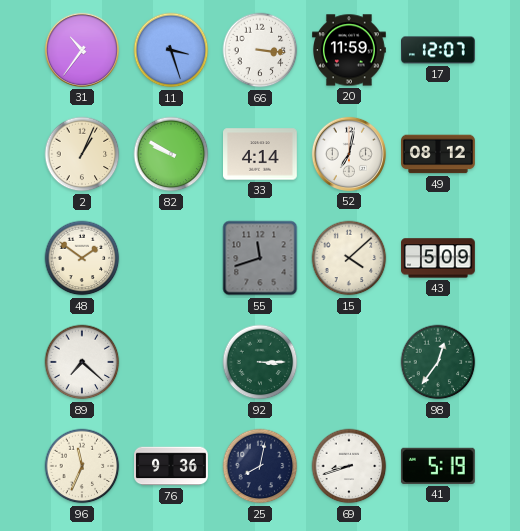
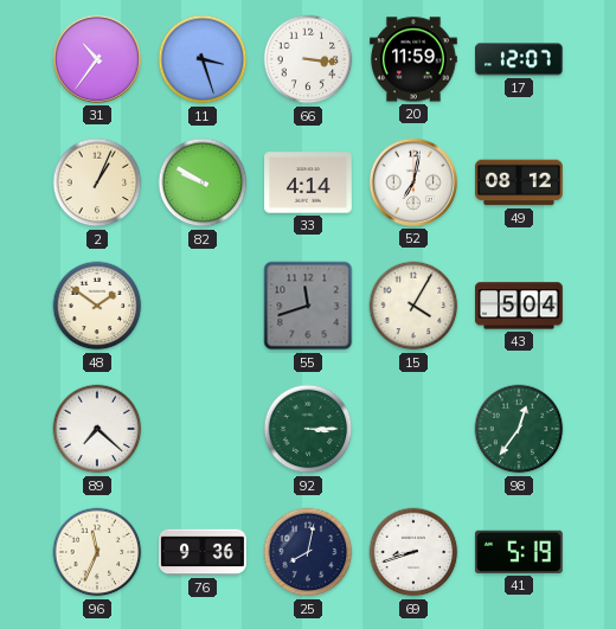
15: 4:08 -> 4:05
43: 5:09 -> 5:04
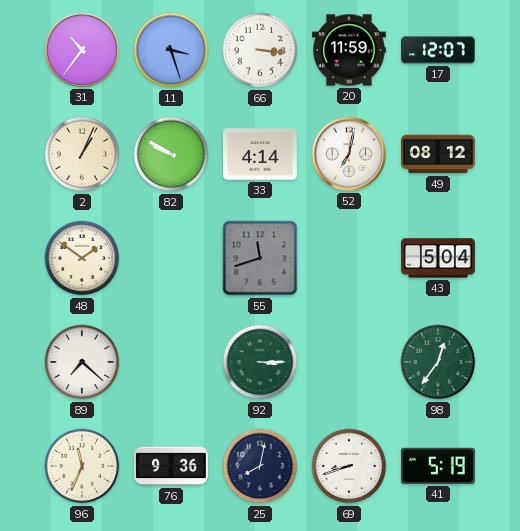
15: 4:05 -> none
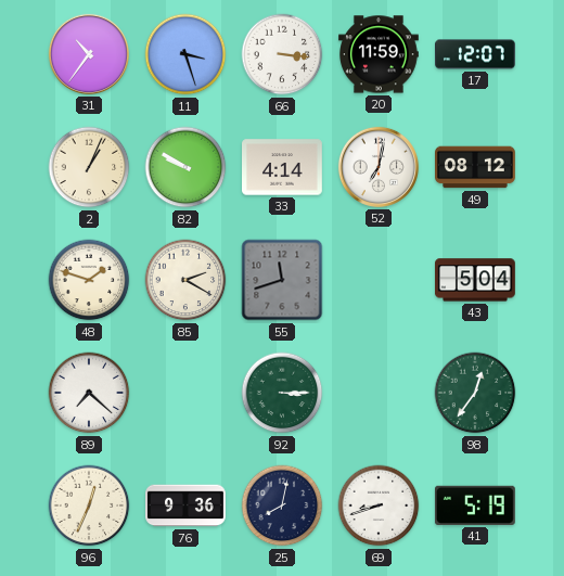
48: 1:51 -> 1:48
85: none -> 2:20
96: 11:34 -> 12:34
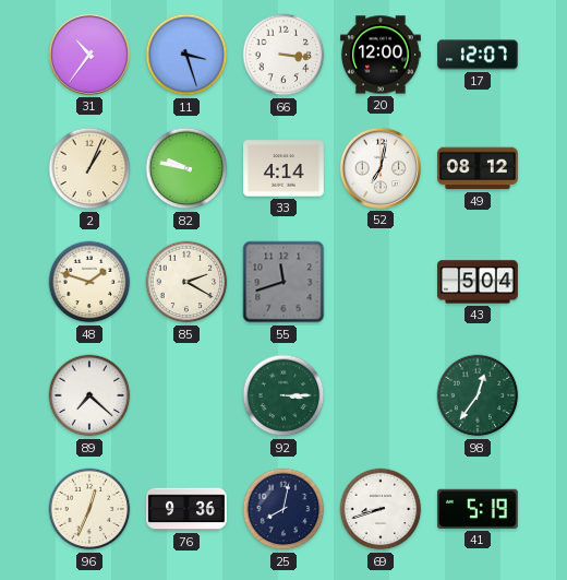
20: 11:59 -> 12:00
82: 9:50 -> 9:47
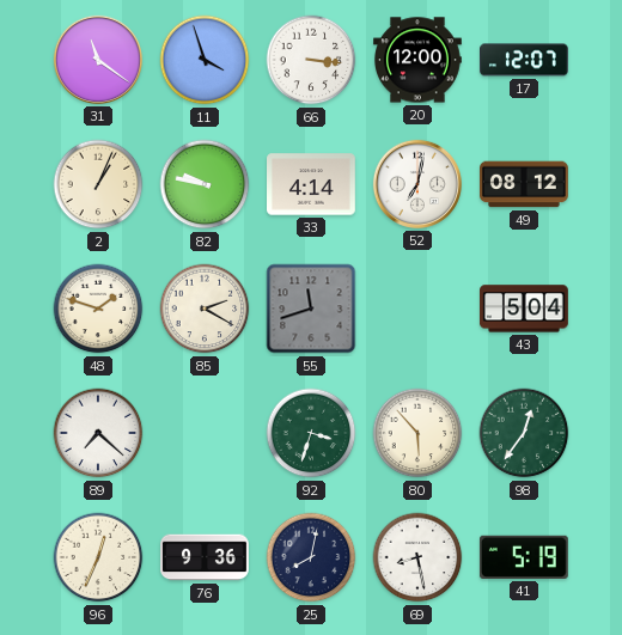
31: 10:36 -> 11:21
11: 3:27 -> 3:57
92: 3:15 -> 3:33
80: none -> 5:53
69: 8:42 -> 8:28
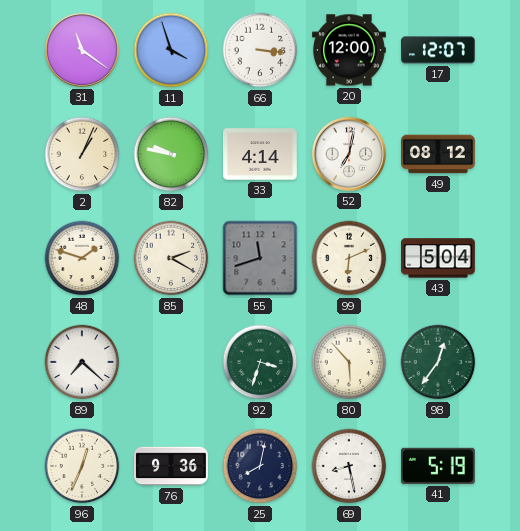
99: none -> 6:11
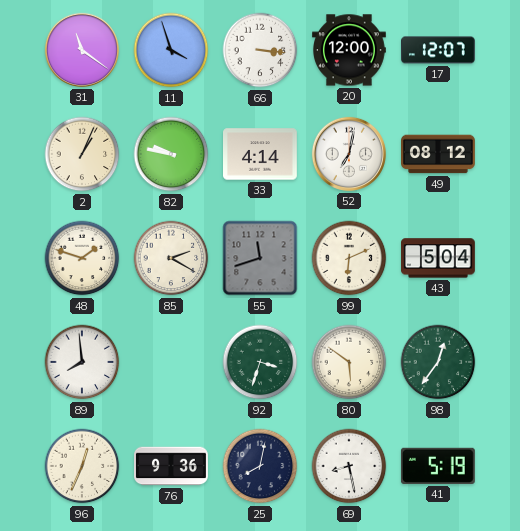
89: 7:22 -> 7:59
80: 5:53 -> 5:51
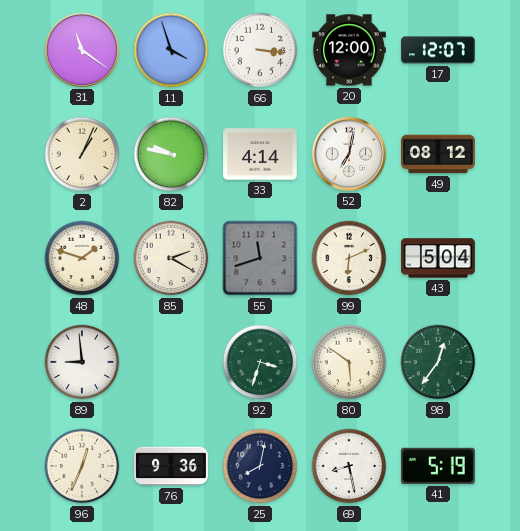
89: 7:59 -> 8:59
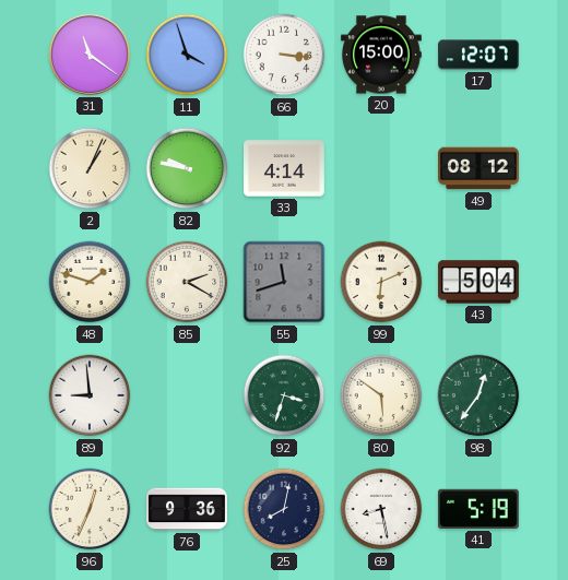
20: 12:00 -> 15:00
52: 7:02 -> none
